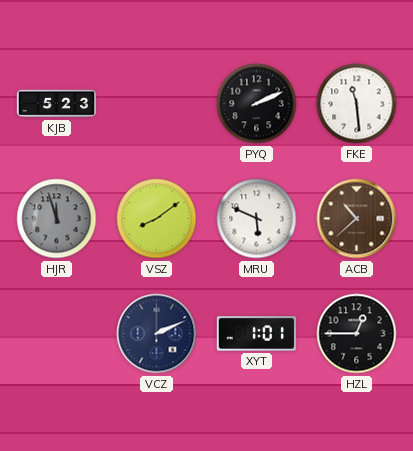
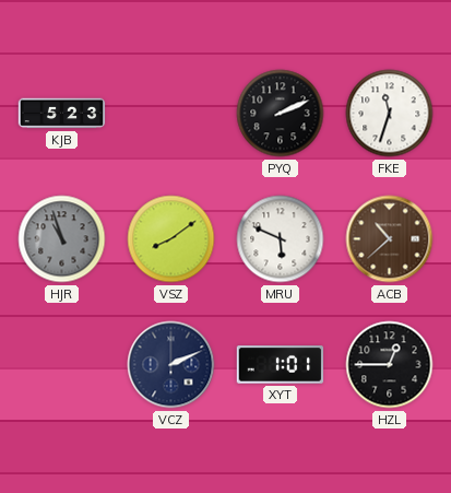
FKE: 11:29 -> 11:33
HJR: 11:57 -> 10:57
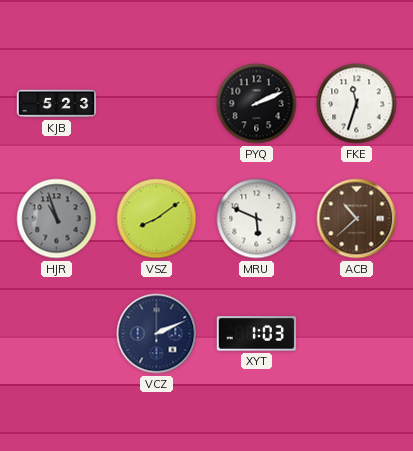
XYT: 1:01 -> 1:03
HZL: 12:45 -> none
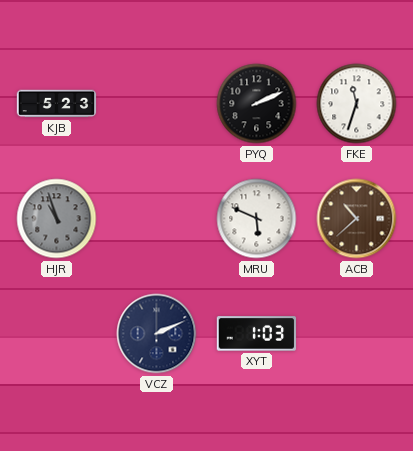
VSZ: 8:09 -> none
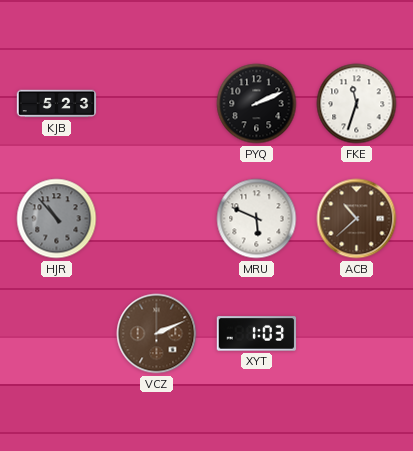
HJR: 10:57 -> 10:53
VCZ dial: navy -> brown
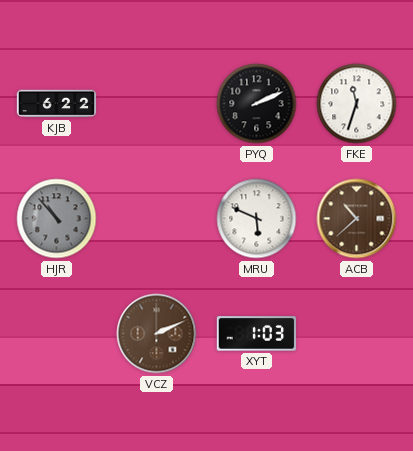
KJB: 5:23 -> 6:22
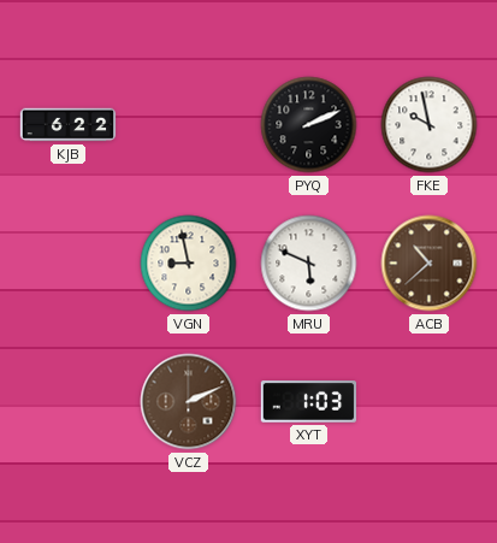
FKE: 11:33 -> 9:58
HJR: 10:53 -> none
VGN: none -> 8:58
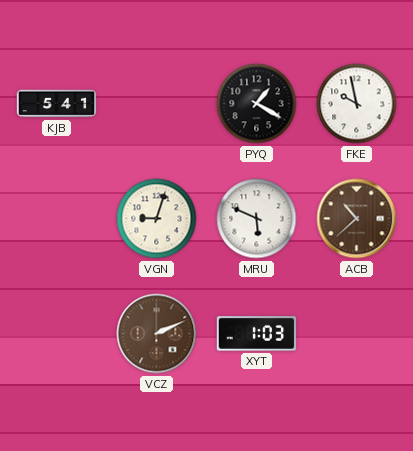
KJB: 6:22 -> 5:41
PYQ: 2:11 -> 1:20
VGN: 8:58 -> 9:03
